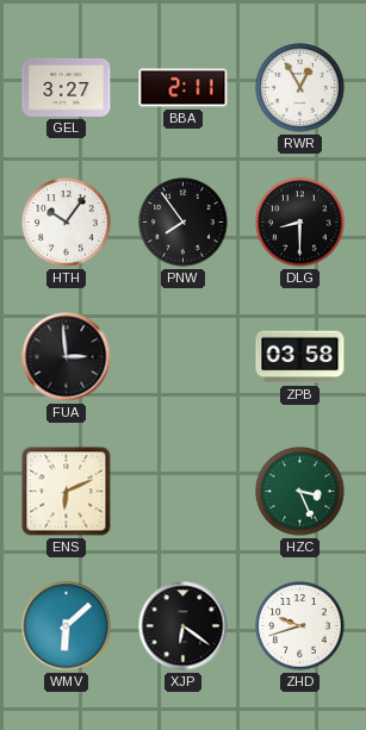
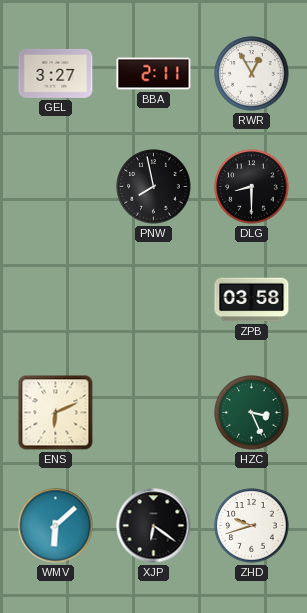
HTH: 10:06 -> none
PNW: 7:54 -> 7:58
FUA: 2:59 -> none
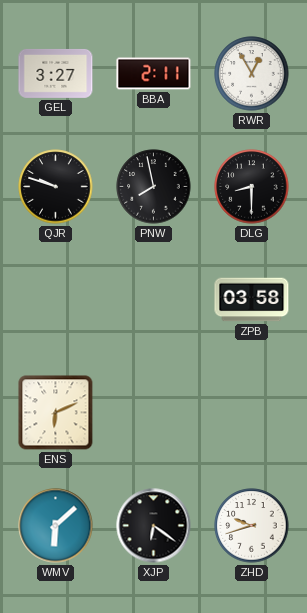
QJR: none -> 9:48
HZC: 3:26 -> none
